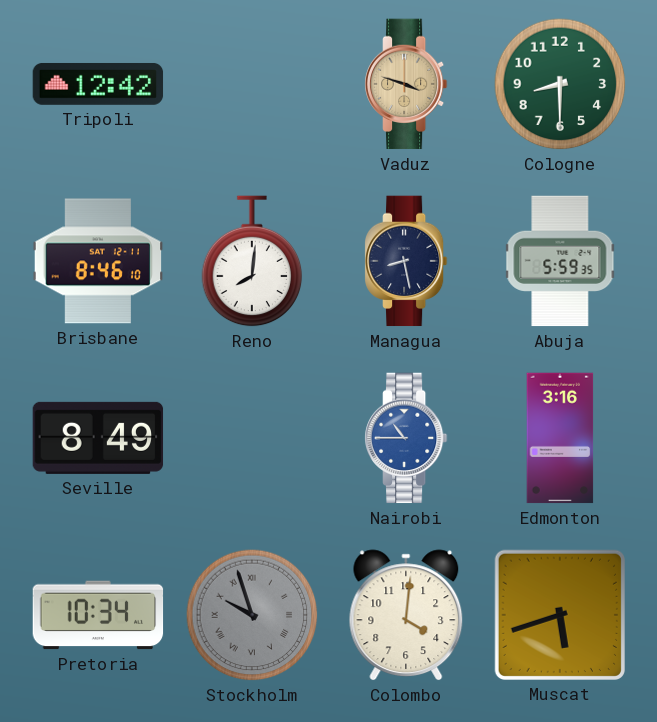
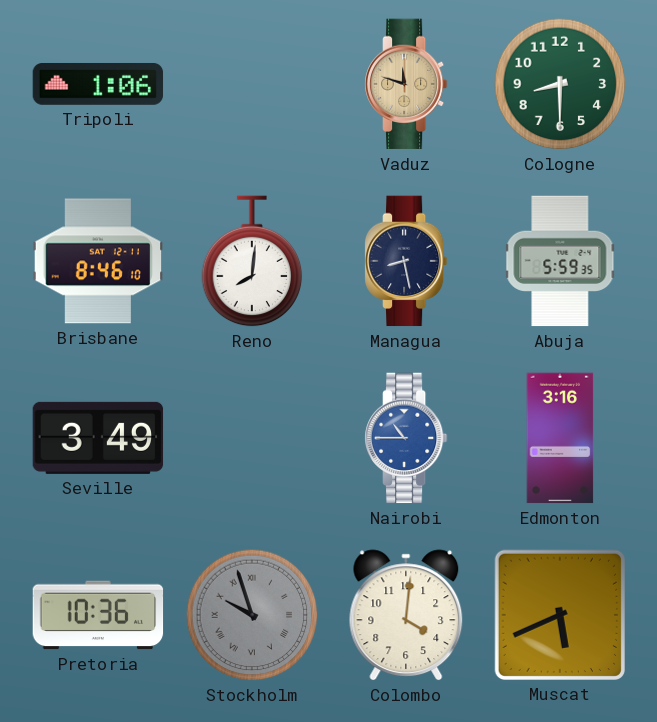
Tripoli: 12:42 -> 1:06
Vaduz: 3:48 -> 11:48
Seville: 8:49 -> 3:49
Pretoria: 10:34 -> 10:36
Muscat: 5:42 -> 5:41
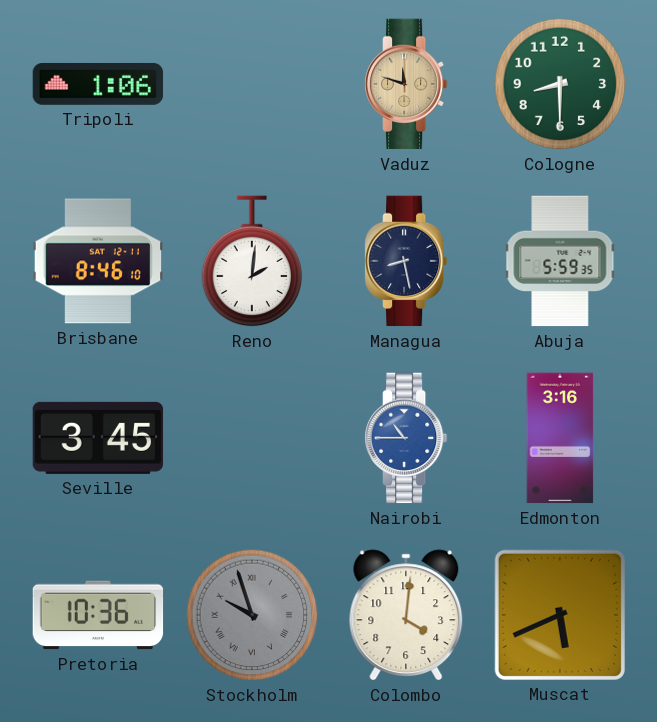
Reno: 8:01 -> 2:01
Seville: 3:49 -> 3:45
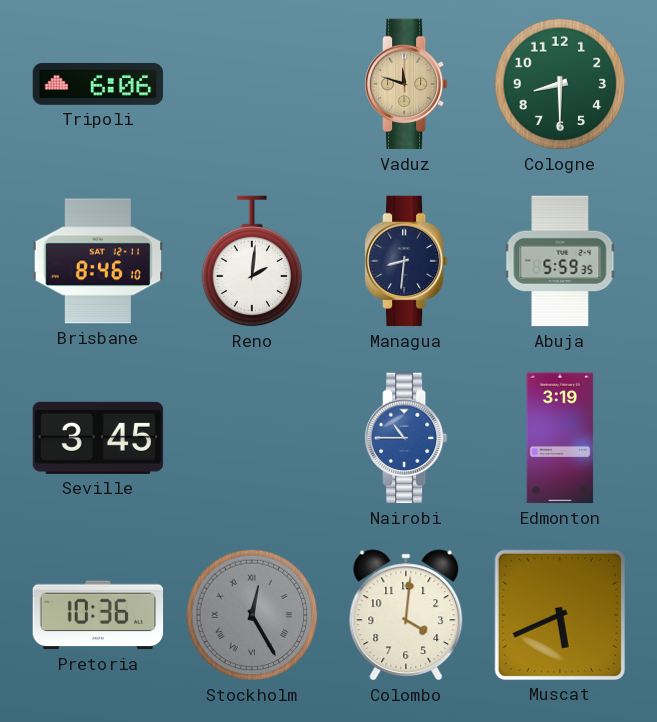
Tripoli: 1:06 -> 6:06
Managua: 8:28 -> 8:31
Edmonton: 3:16 -> 3:19
Stockholm: 9:57 -> 12:25
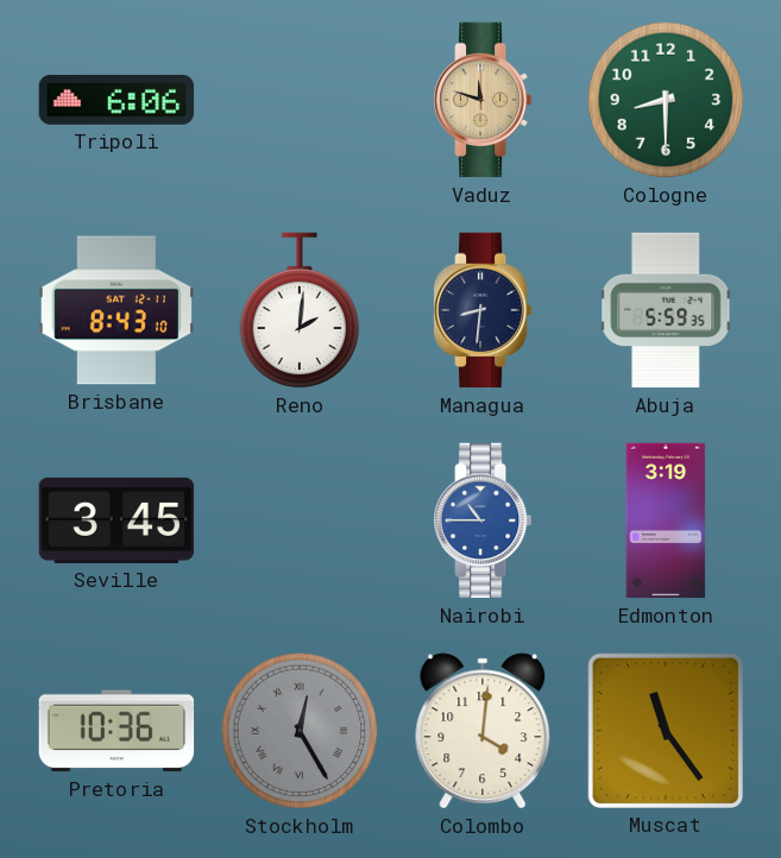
Brisbane: 8:46 -> 8:43
Muscat: 5:41 -> 11:24
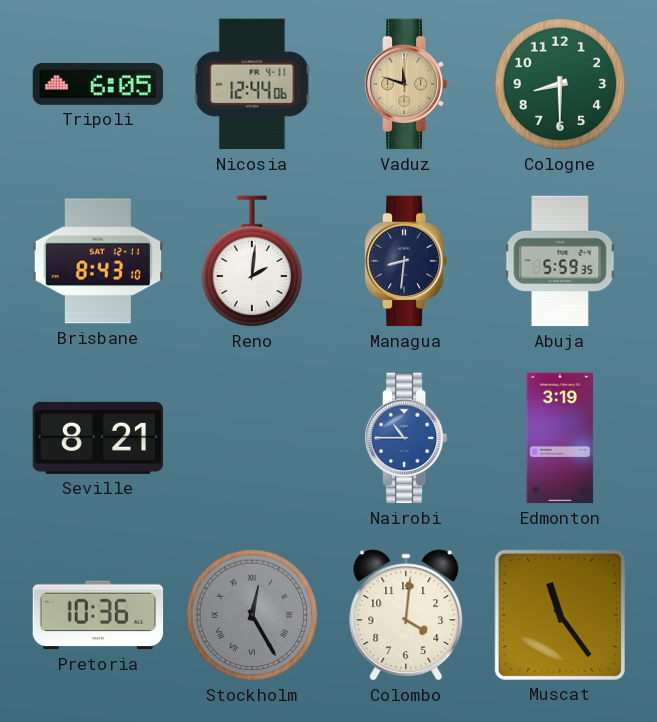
Tripoli: 6:06 -> 6:05
Nicosia: none -> 12:44
Seville: 3:45 -> 8:21
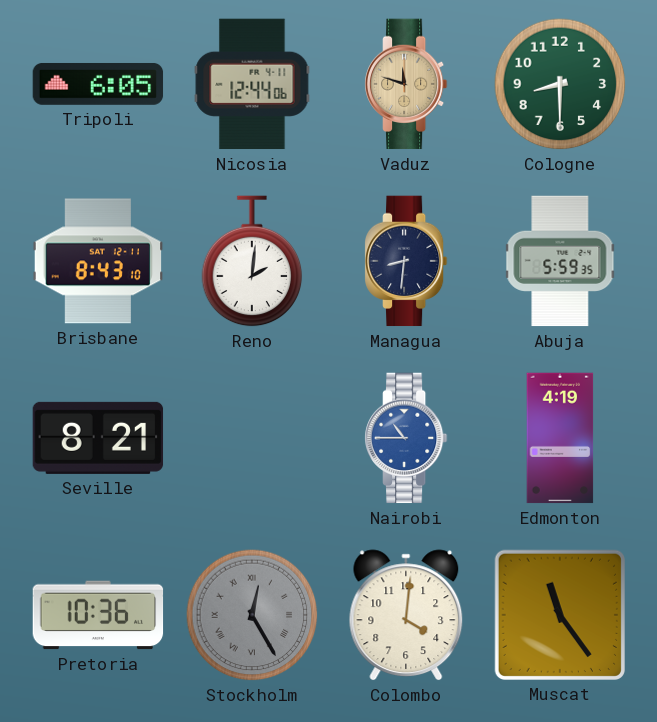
Edmonton: 3:19 -> 4:19
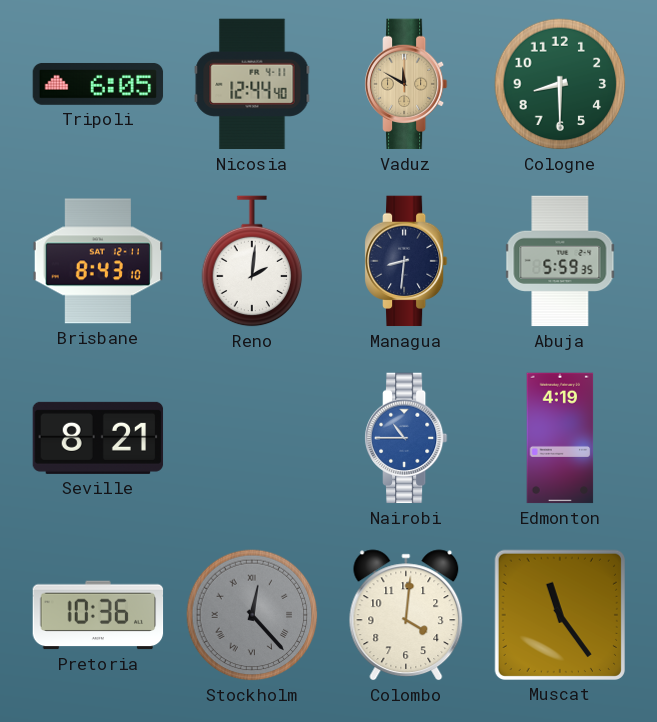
Nicosia: 12:44:06 -> 12:44:40
Vaduz: 11:48 -> 11:50
Stockholm: 12:25 -> 12:23
